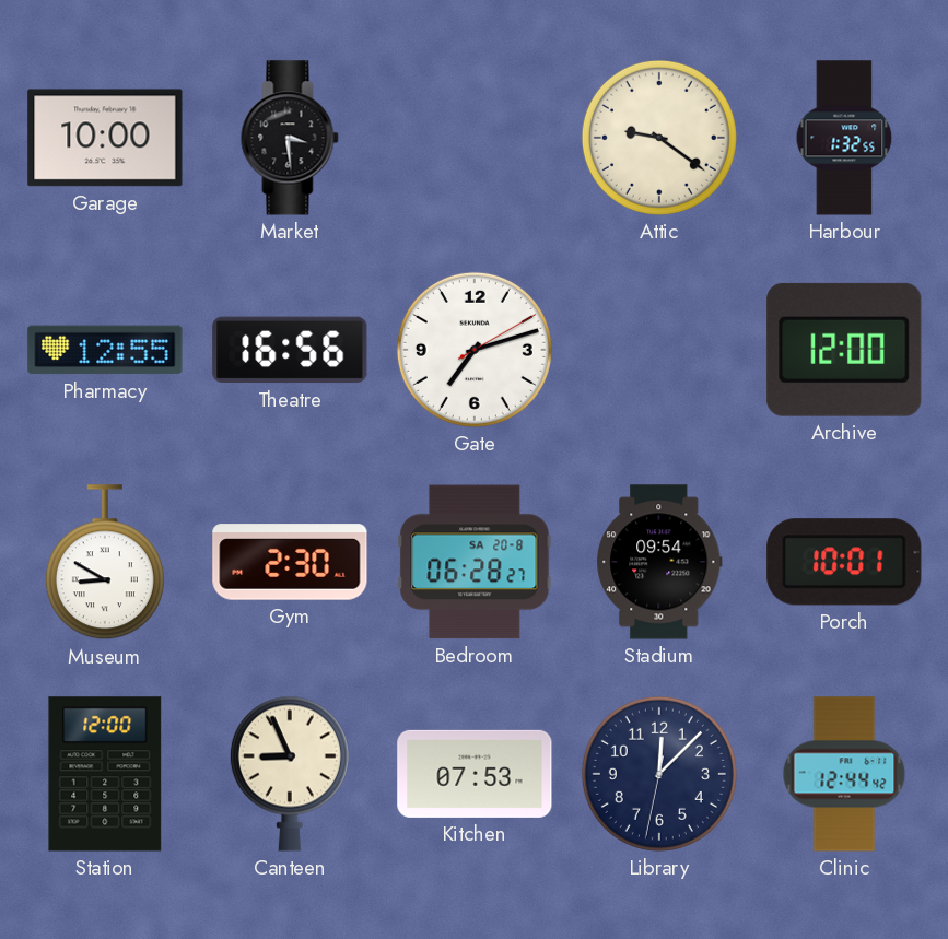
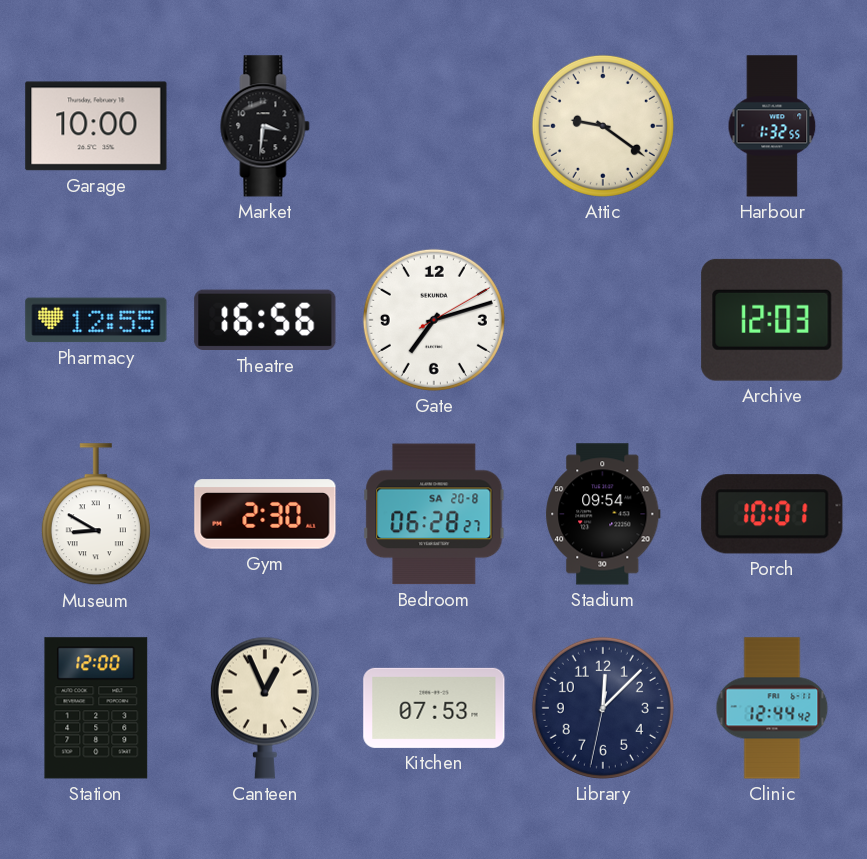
Market: 3:29 -> 3:31
Archive: 12:00 -> 12:03
Canteen: 8:56 -> 12:56
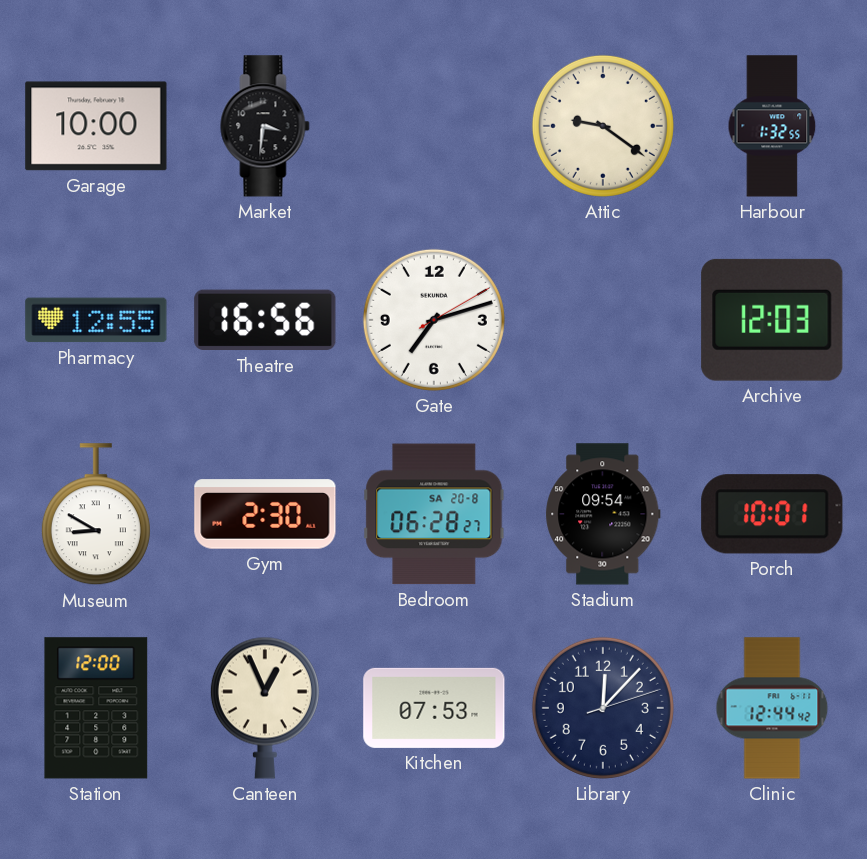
Library: 12:07:32 -> 12:07:12
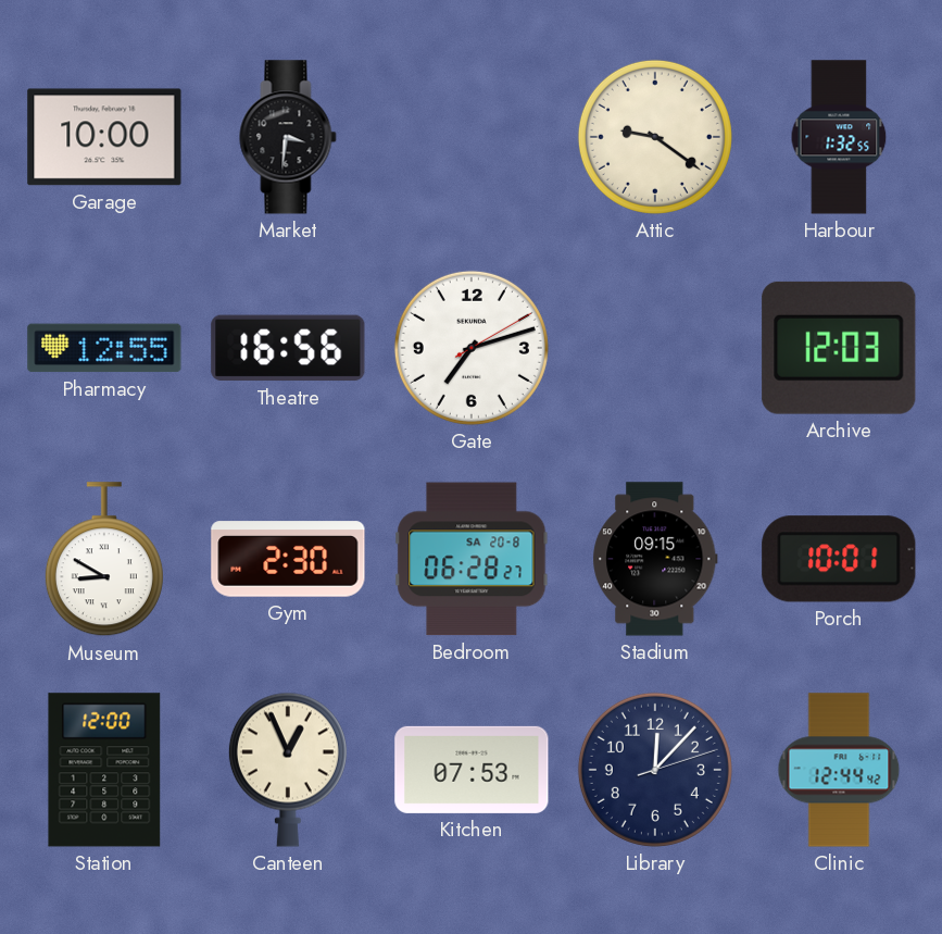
Stadium: 09:54 -> 09:15
